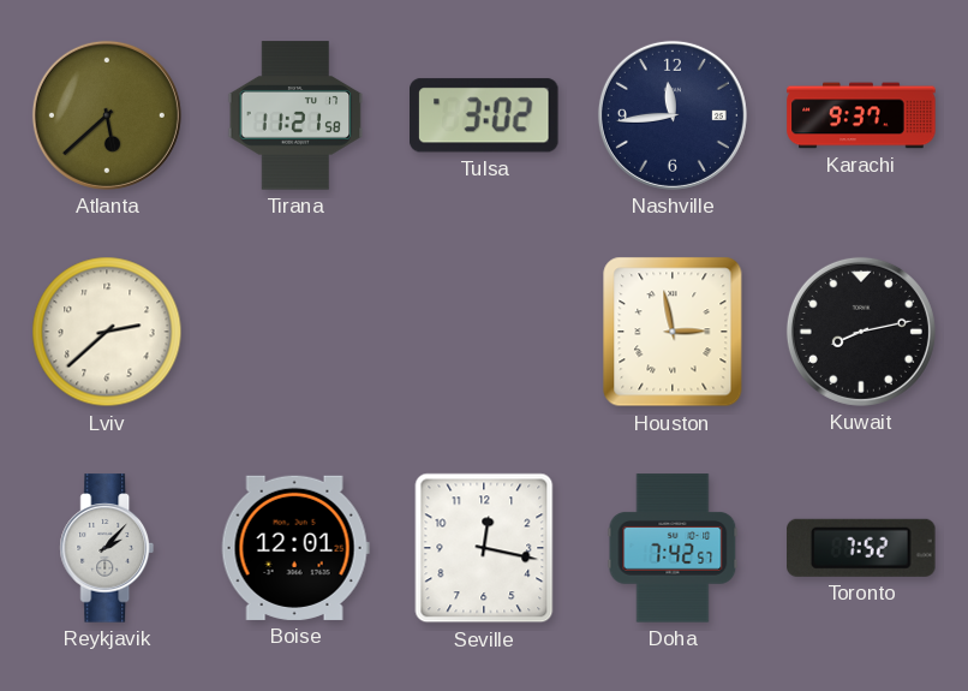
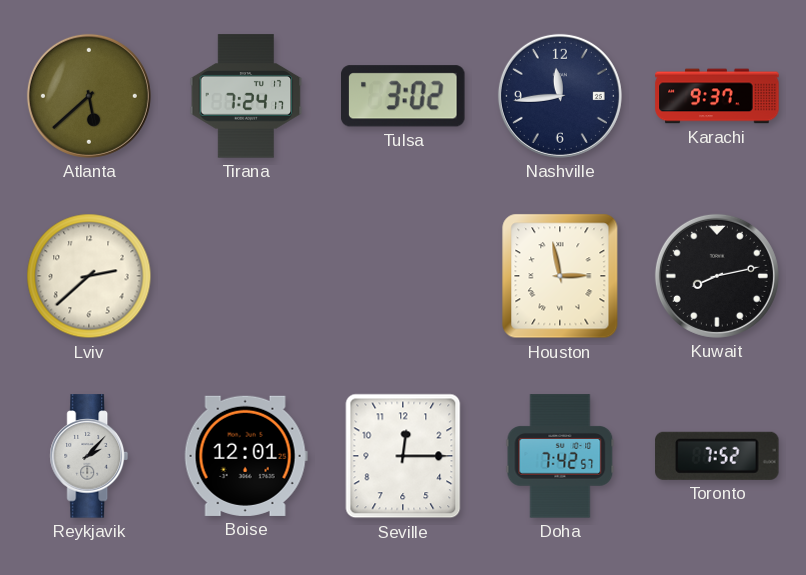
Tirana: 11:21 -> 7:24
Seville: 12:17 -> 12:15
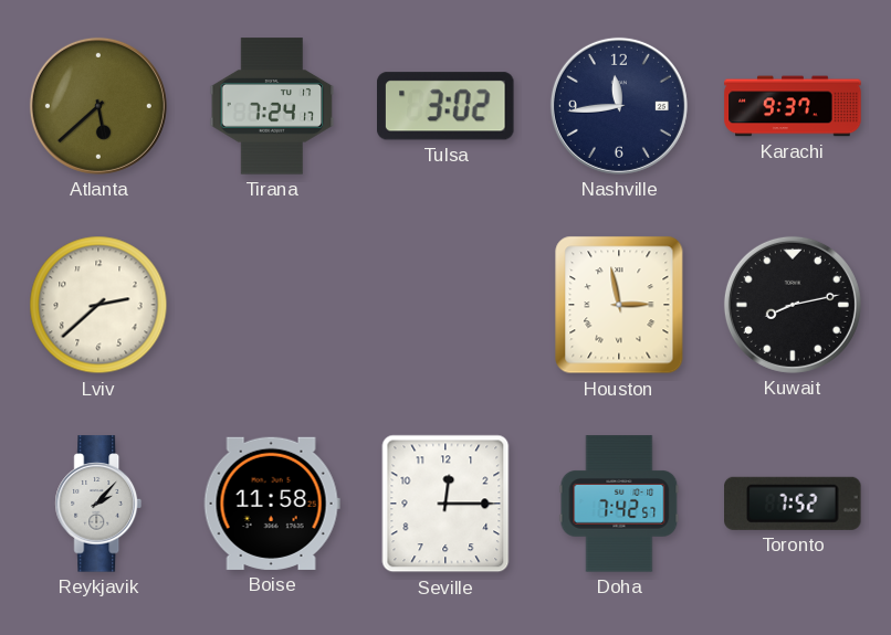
Boise: 12:01 -> 11:58
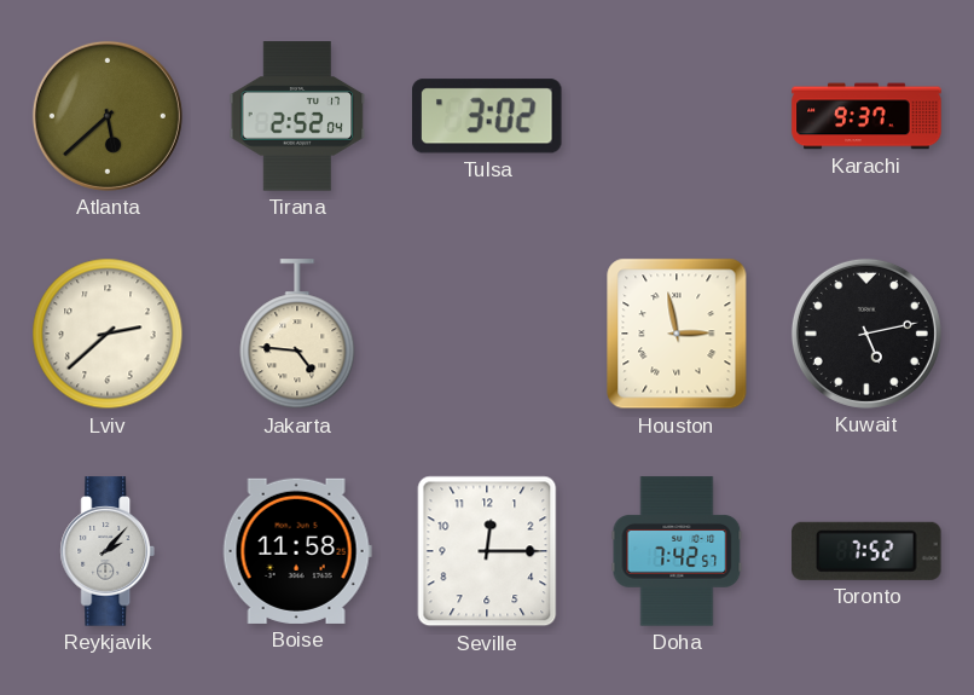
Tirana: 7:24 -> 2:52
Nashville: 11:44 -> none
Jakarta: none -> 4:46
Kuwait: 8:13 -> 5:13
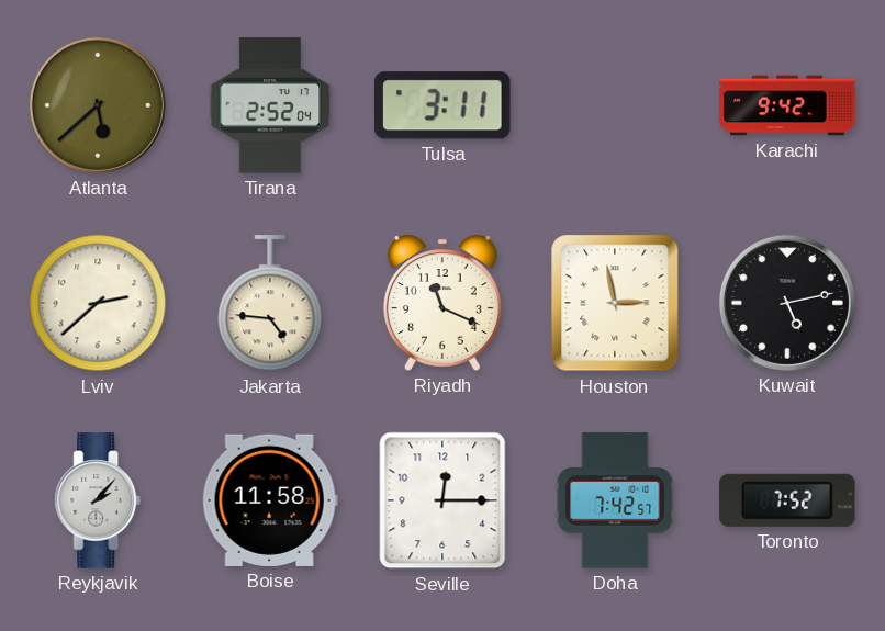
Tulsa: 3:02 -> 3:11
Karachi: 9:37 -> 9:42
Riyadh: none -> 11:19
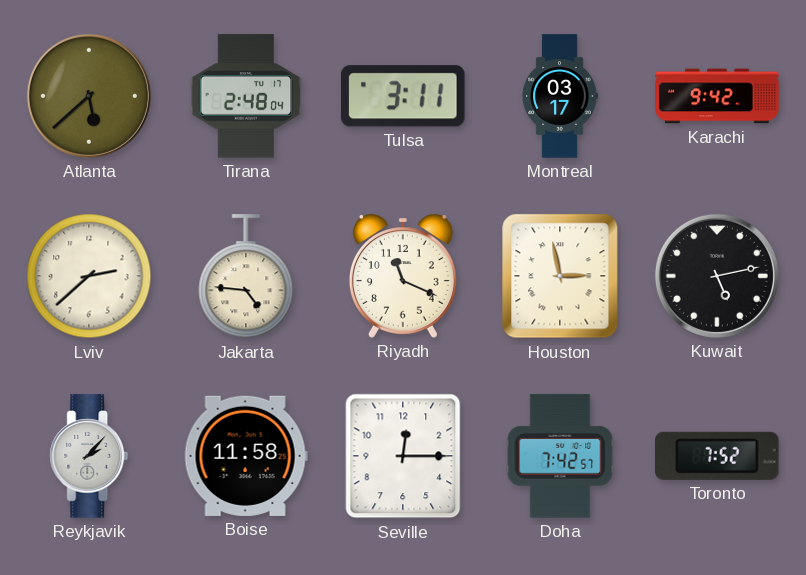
Tirana: 2:52 -> 2:48
Montreal: none -> 03:17
